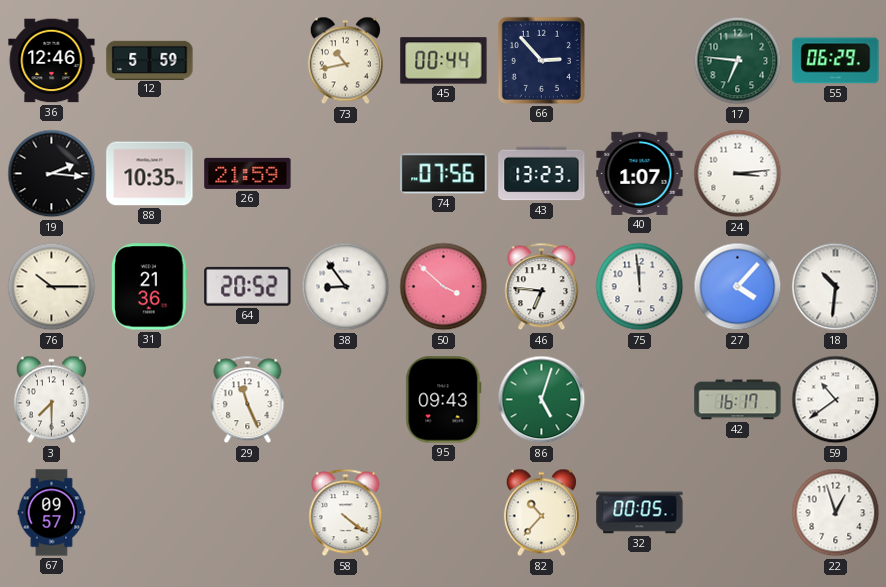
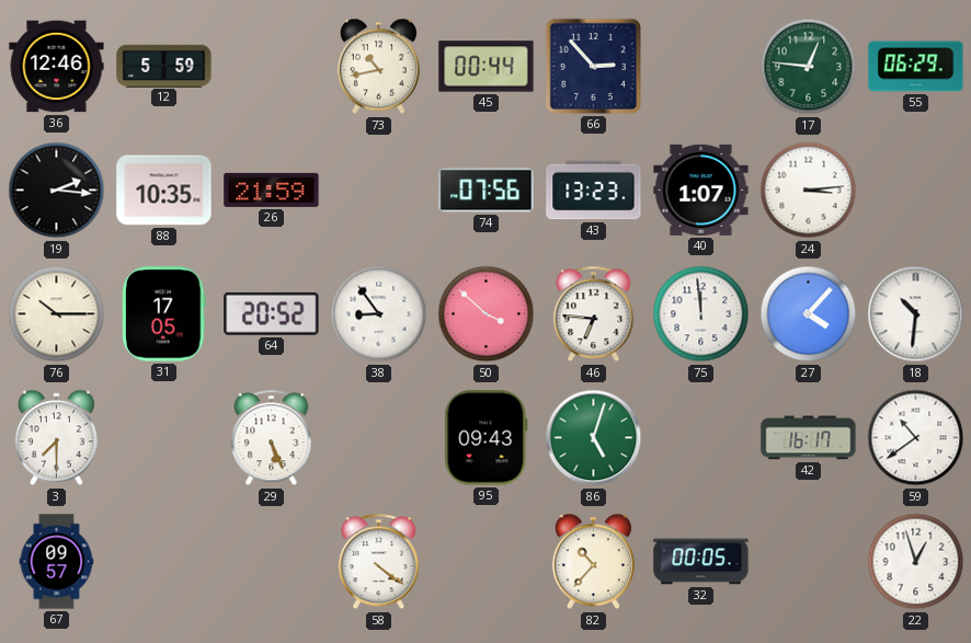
17: 6:46 -> 12:46
31: 21:36 -> 17:05
29: 11:26 -> 5:26
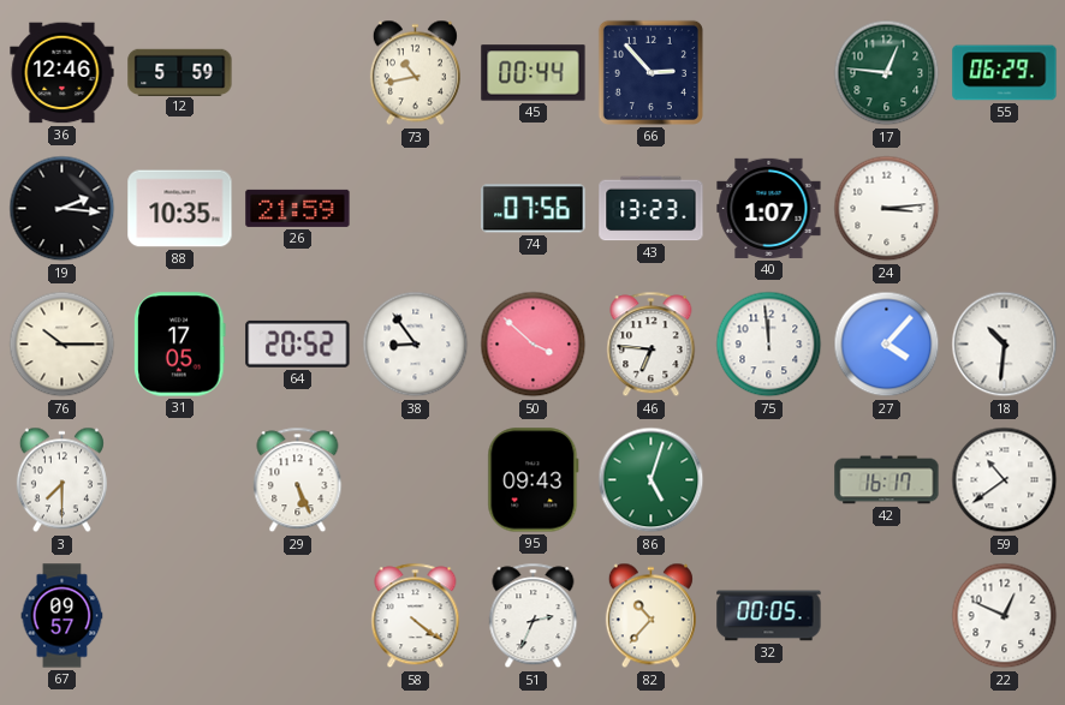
51: none -> 2:34
22: 12:57 -> 12:49
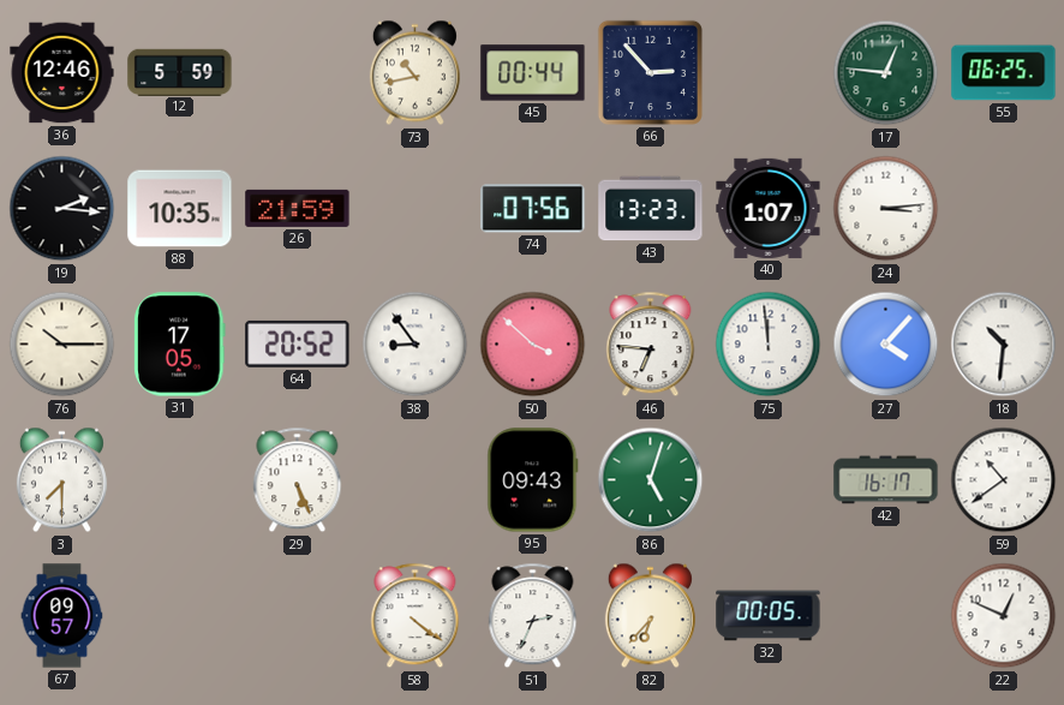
55: 06:29 -> 06:25
82: 10:37 -> 6:37
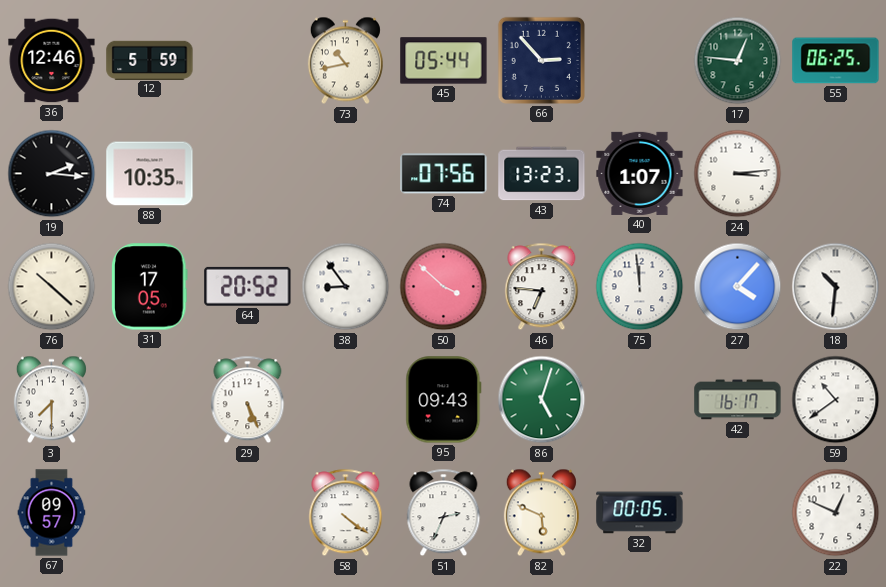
45: 00:44 -> 05:44
26: 21:59 -> none
76: 10:15 -> 10:22
82: 6:37 -> 5:49
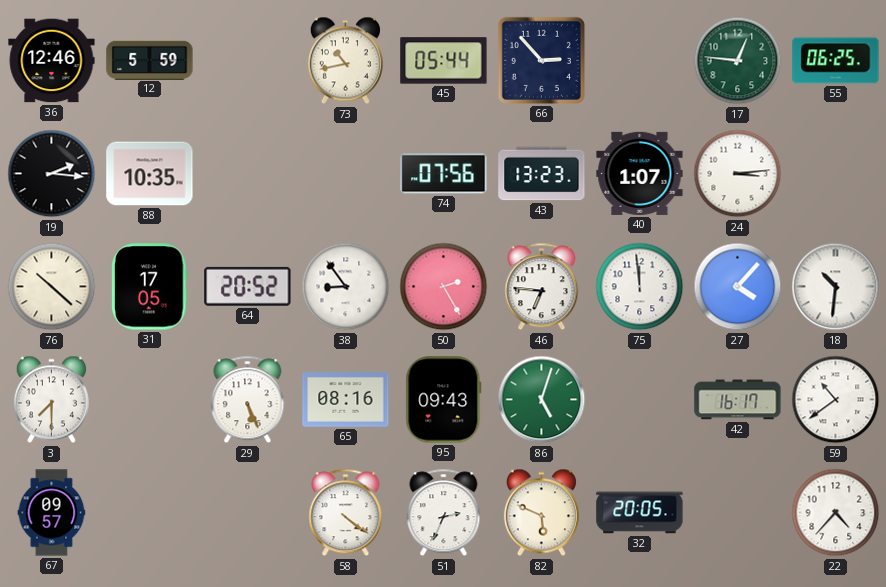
50: 3:52 -> 2:25
65: none -> 08:16
32: 00:05 -> 20:05
22: 12:49 -> 4:37
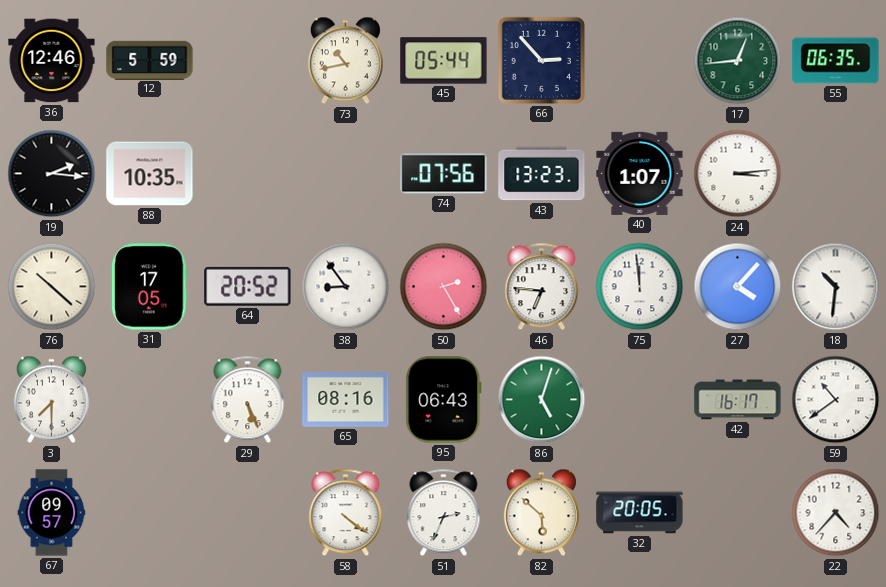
17: 12:46 -> 12:44
55: 06:25 -> 06:35
95: 09:43 -> 06:43
82: 5:49 -> 5:52
